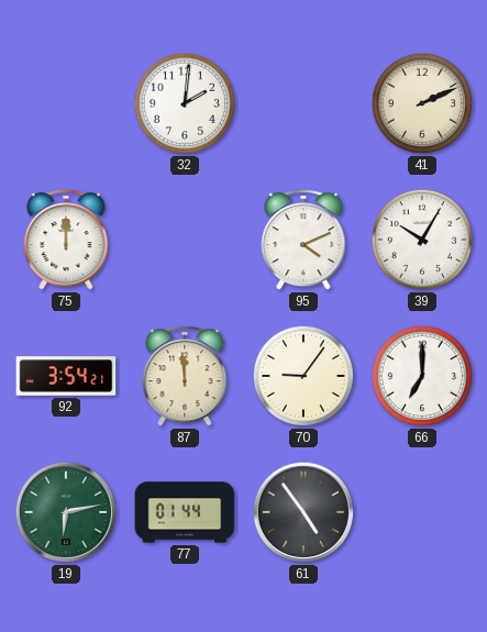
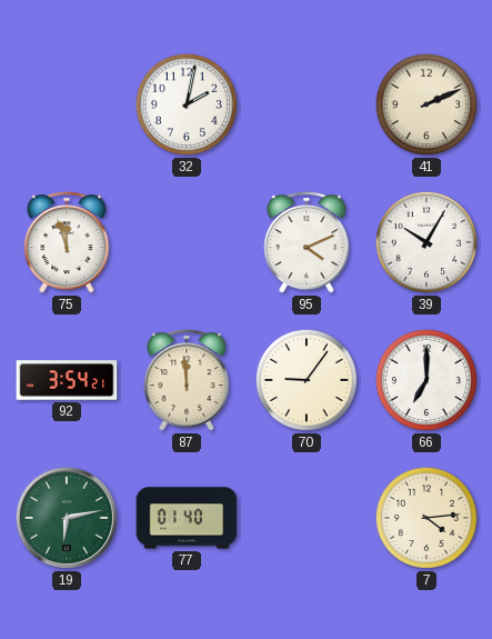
32: 2:01 -> 2:02
75: 12:00 -> 11:57
77: 01:44 -> 01:40
61: 4:54 -> none
7: none -> 4:14
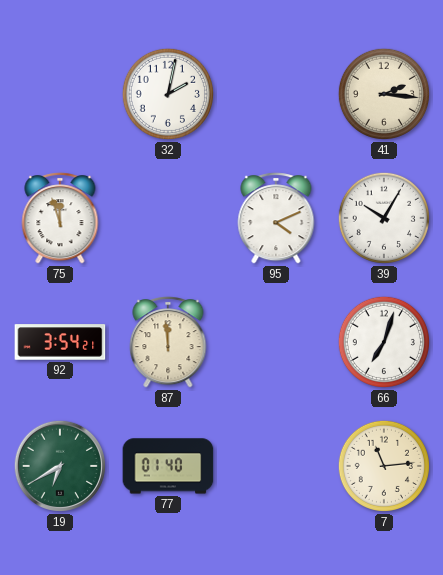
41: 2:11 -> 2:16
70: 9:06 -> none
66: 7:00 -> 7:03
19: 6:13 -> 6:40
7: 4:14 -> 11:14
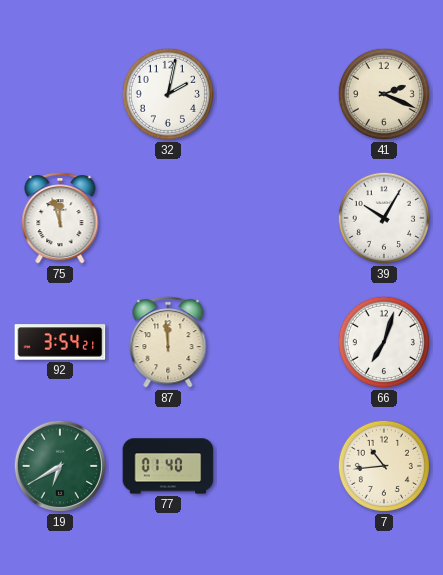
41: 2:16 -> 2:19
95: 4:11 -> none
7: 11:14 -> 10:44
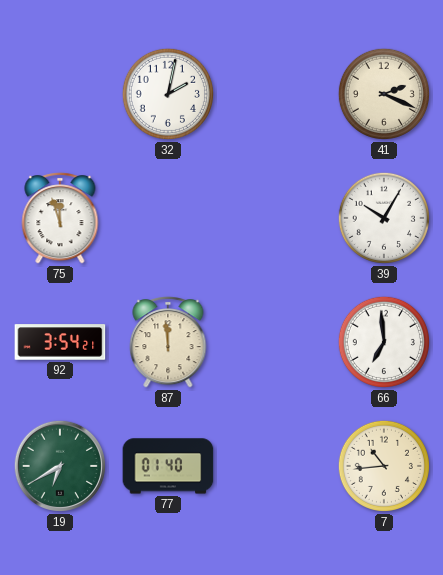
66: 7:03 -> 6:59
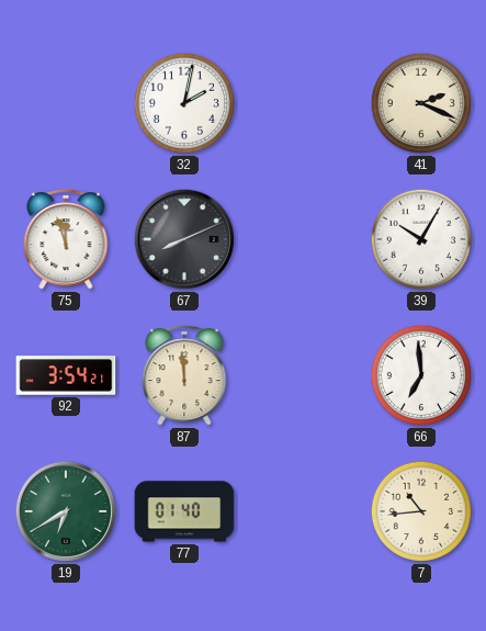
67: none -> 8:11
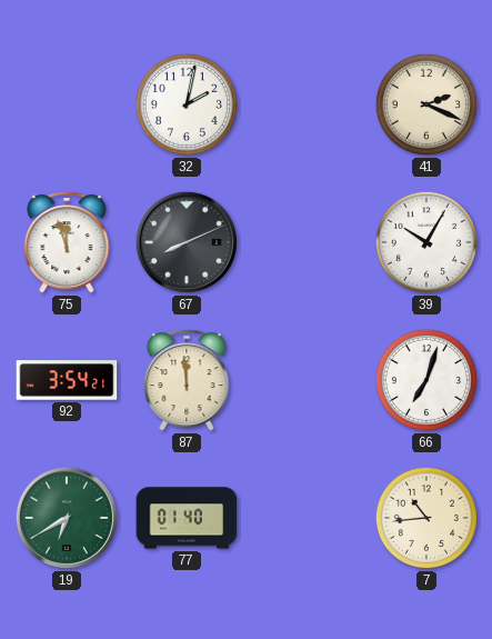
66: 6:59 -> 7:03
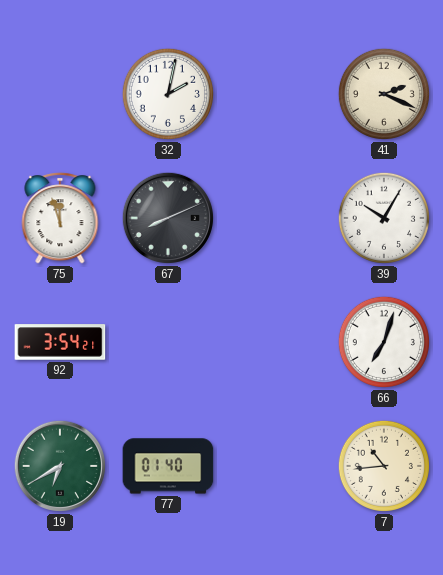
87: 11:59 -> none
